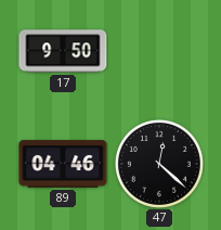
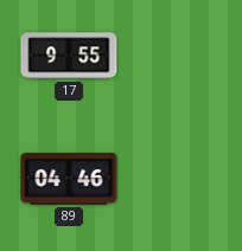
17: 9:50 -> 9:55
47: 12:22 -> none
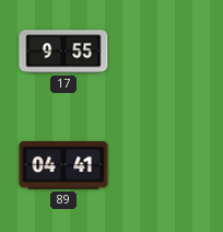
89: 04:46 -> 04:41
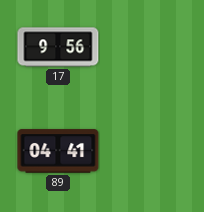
17: 9:55 -> 9:56
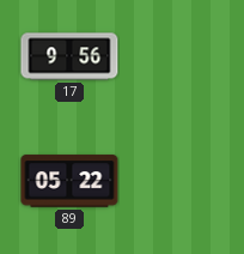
89: 04:41 -> 05:22
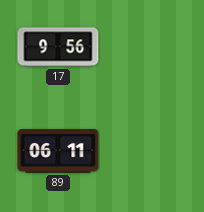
89: 05:22 -> 06:11
